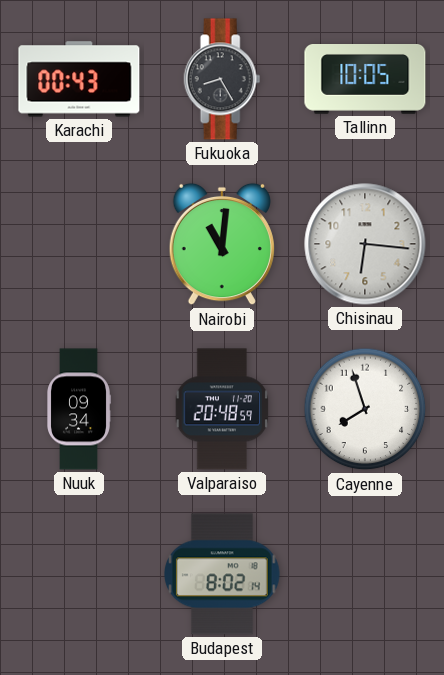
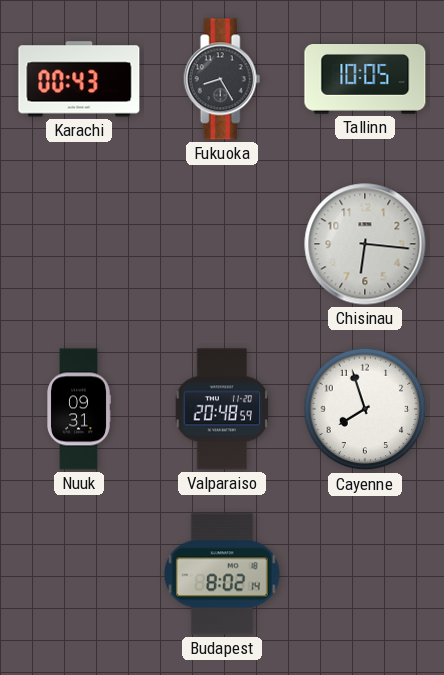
Nairobi: 11:01 -> none
Nuuk: 09:34 -> 09:31
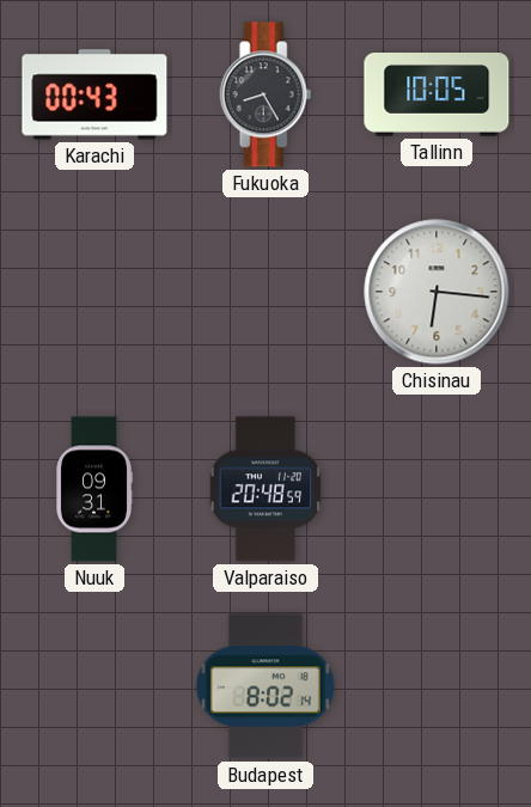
Cayenne: 7:57 -> none
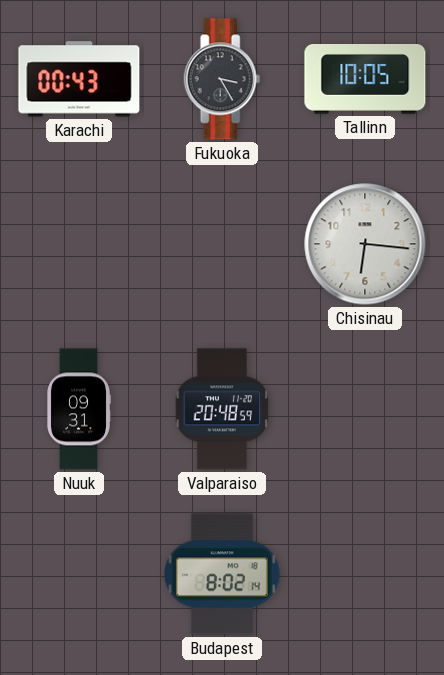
Fukuoka: 8:25 -> 3:25
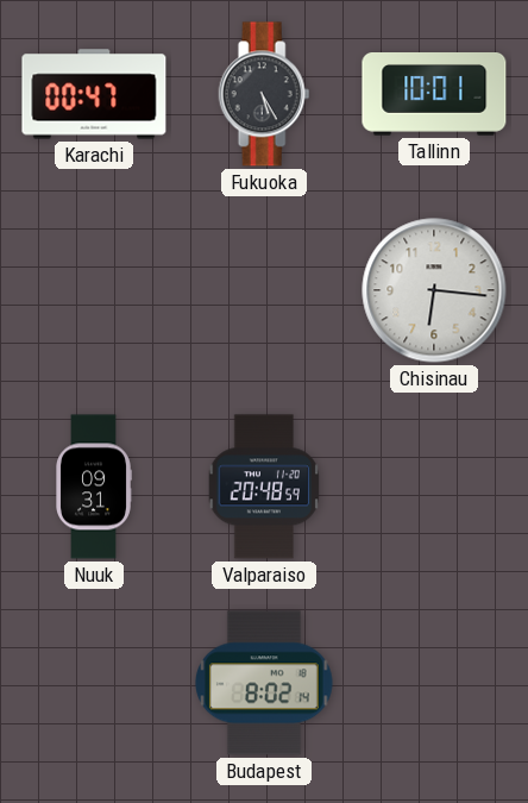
Karachi: 00:43 -> 00:47
Fukuoka: 3:25 -> 5:25
Tallinn: 10:05 -> 10:01
